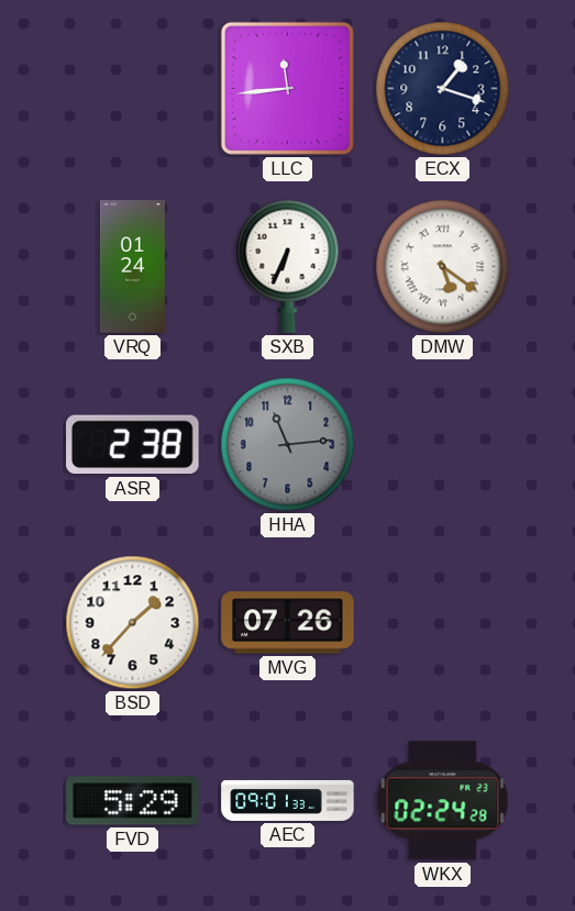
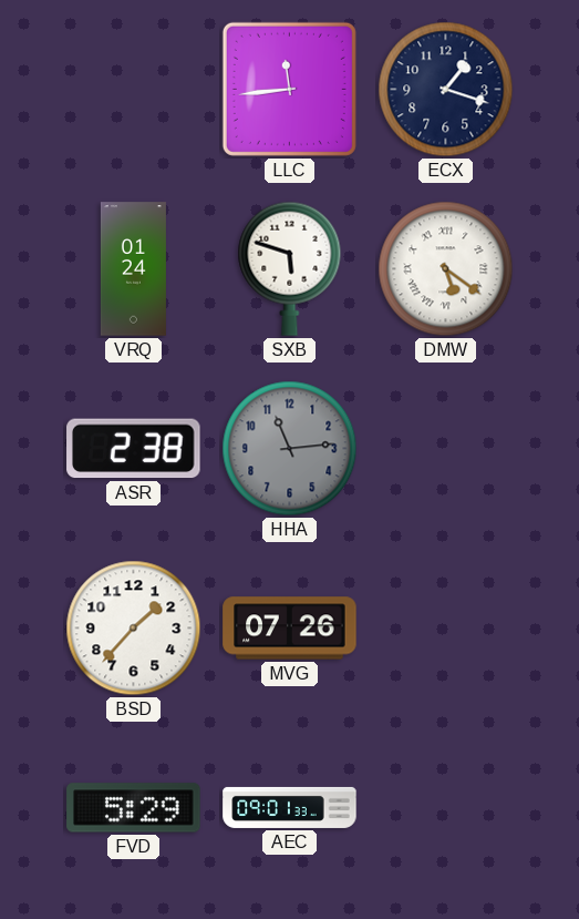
SXB: 6:34 -> 5:48
WKX: 02:24 -> none
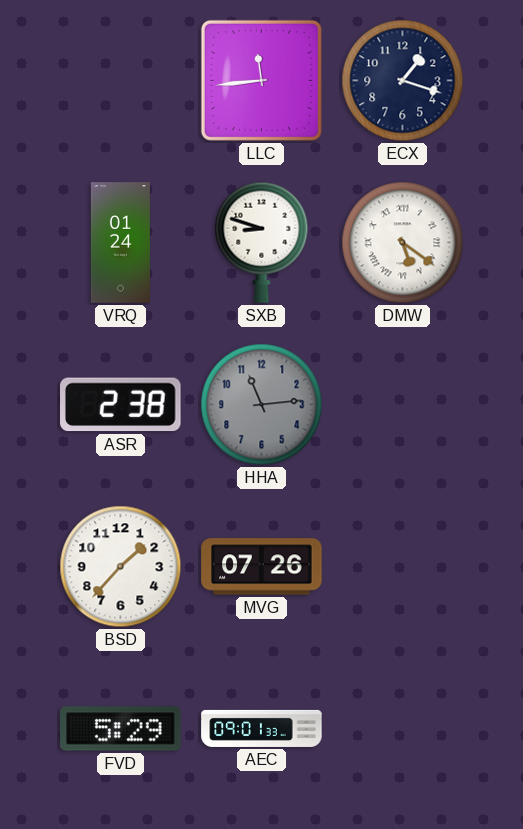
SXB: 5:48 -> 8:48
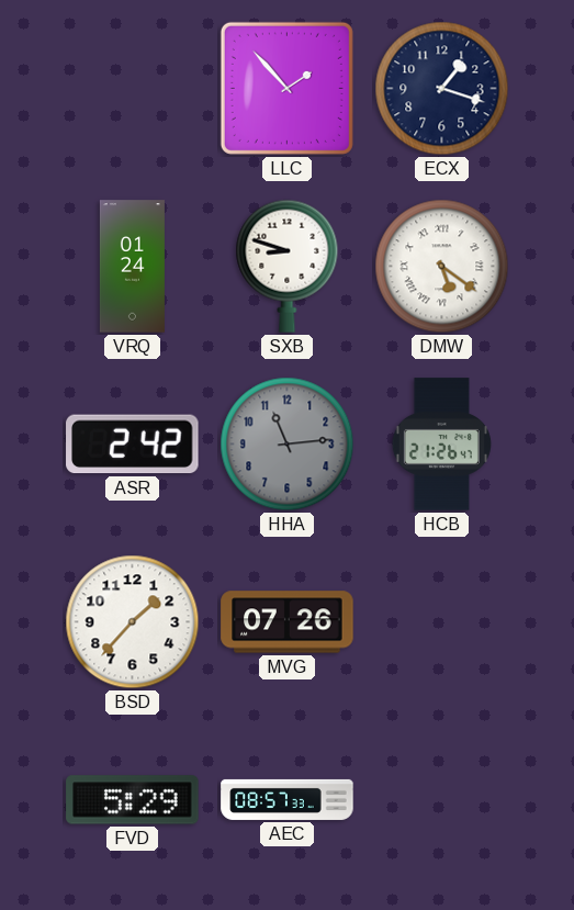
LLC: 11:44 -> 1:53
ASR: 2:38 -> 2:42
HCB: none -> 21:26
AEC: 09:01 -> 08:57
